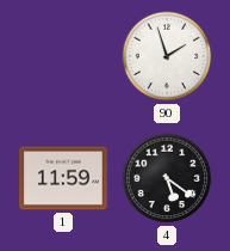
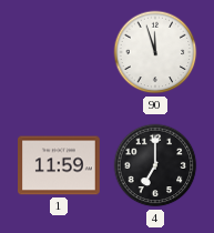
90: 1:57 -> 11:57
4: 5:21 -> 7:00
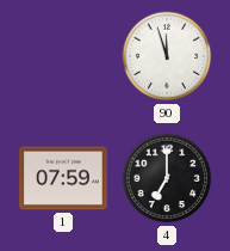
1: 11:59 -> 07:59
